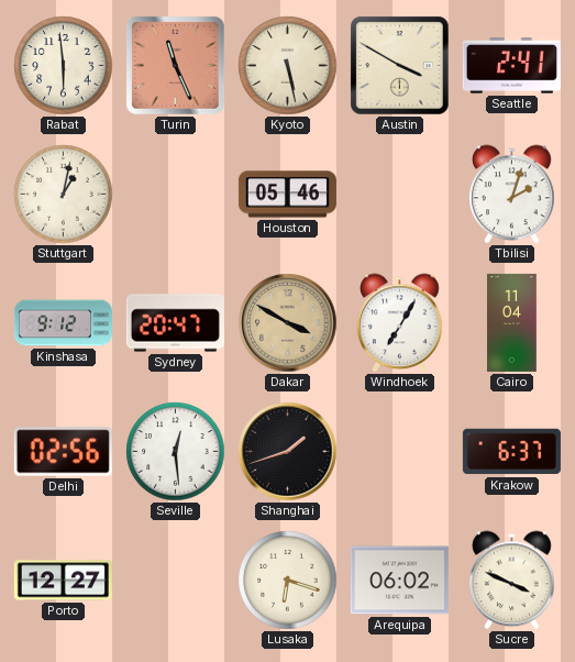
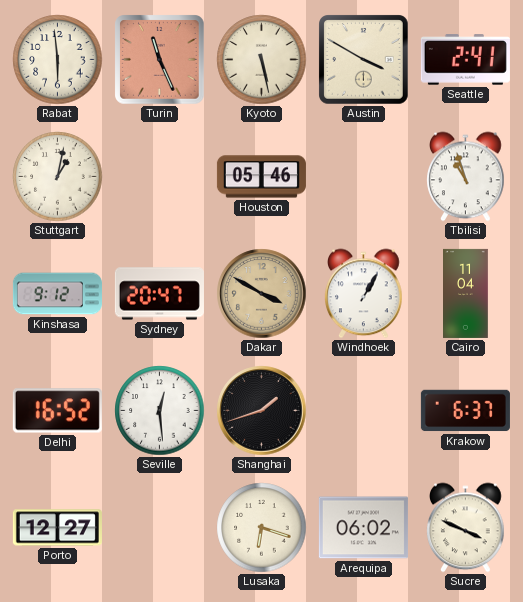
Tbilisi: 2:03 -> 10:57
Windhoek: 7:05 -> 1:05
Delhi: 02:56 -> 16:52
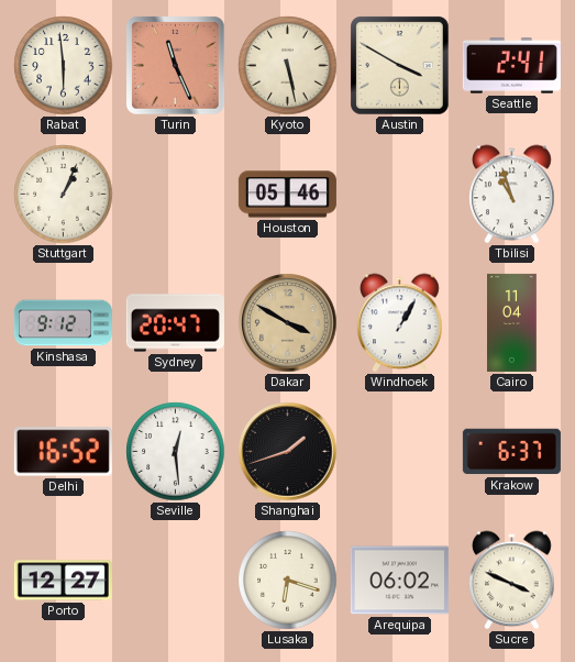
Stuttgart: 1:02 -> 1:04
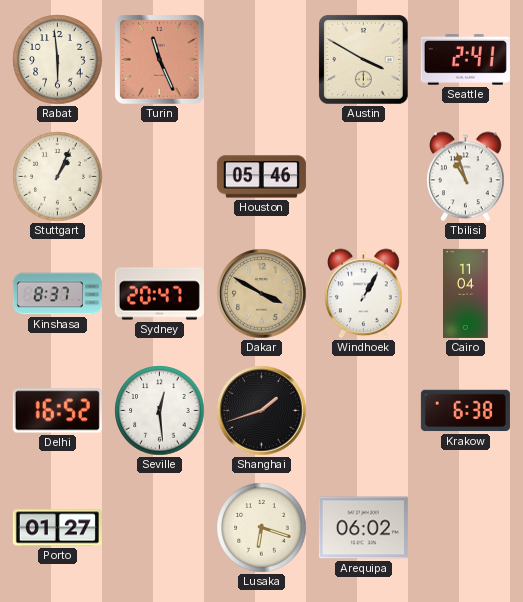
Kyoto: 5:28 -> none
Kinshasa: 9:12 -> 8:37
Krakow: 6:37 -> 6:38
Porto: 12:27 -> 01:27
Sucre: 3:49 -> none
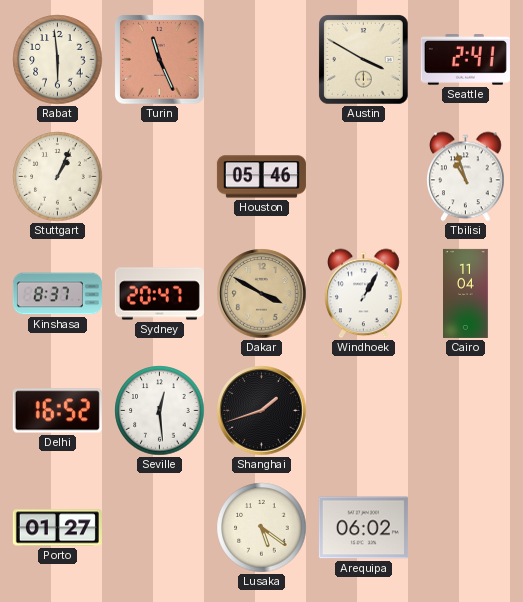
Krakow: 6:38 -> none
Lusaka: 6:18 -> 5:21
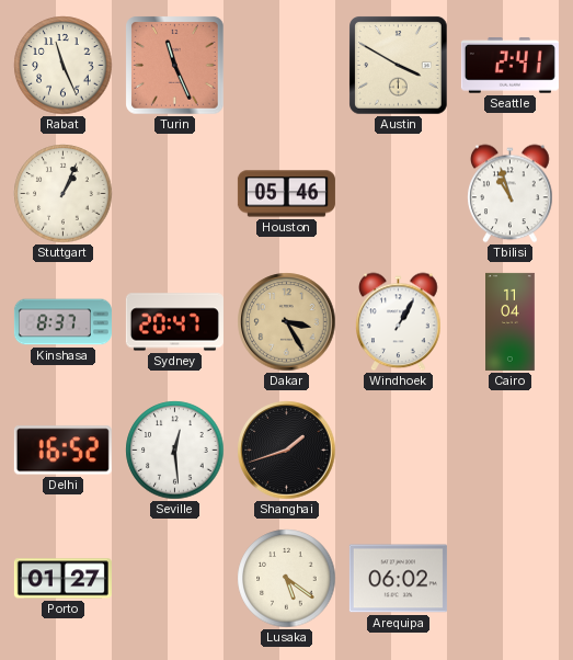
Rabat: 5:59 -> 11:26
Dakar: 3:50 -> 3:25
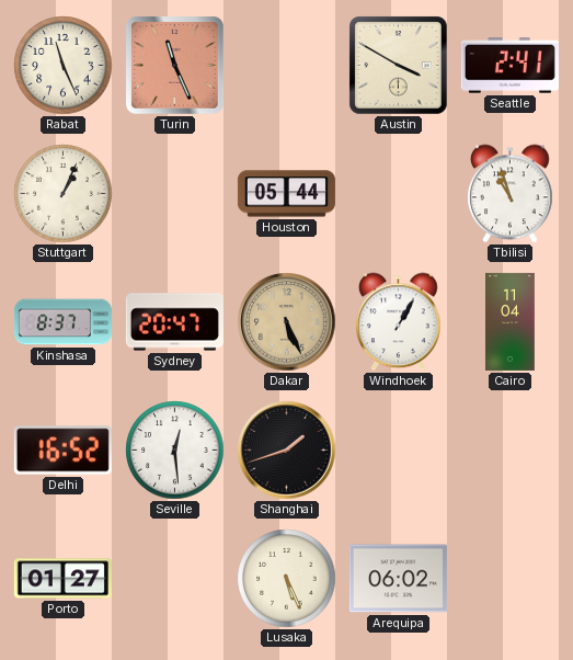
Houston: 05:46 -> 05:44
Dakar: 3:25 -> 5:26
Lusaka: 5:21 -> 5:26
